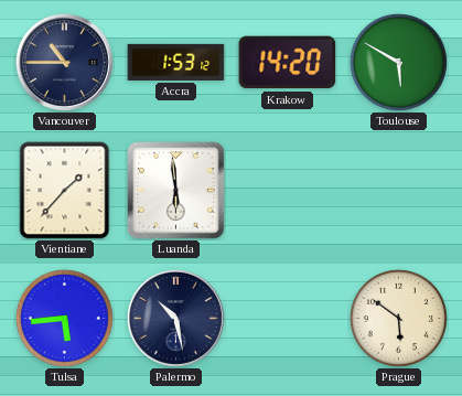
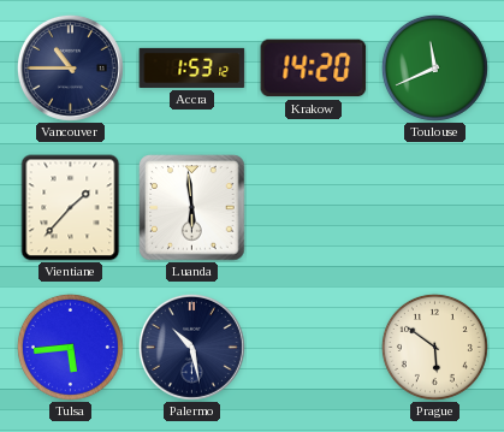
Toulouse: 5:50 -> 11:41
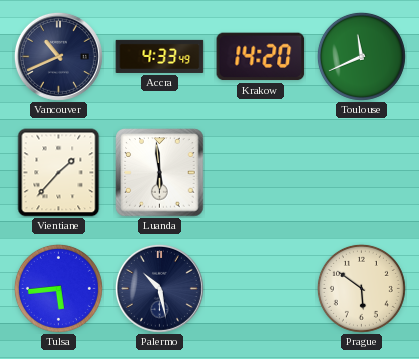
Vancouver: 10:45 -> 10:41
Accra: 1:53 -> 4:33
